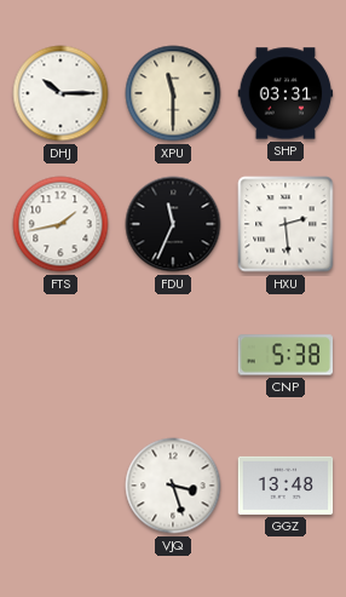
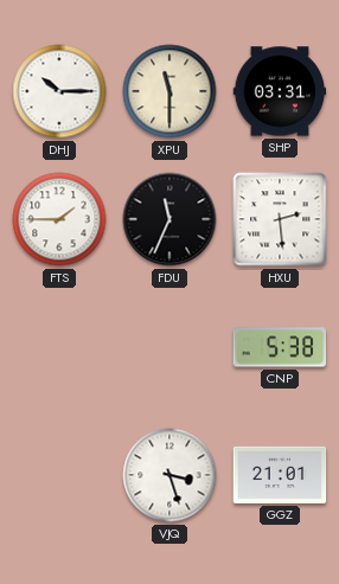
FTS: 1:43 -> 1:45
GGZ: 13:48 -> 21:01
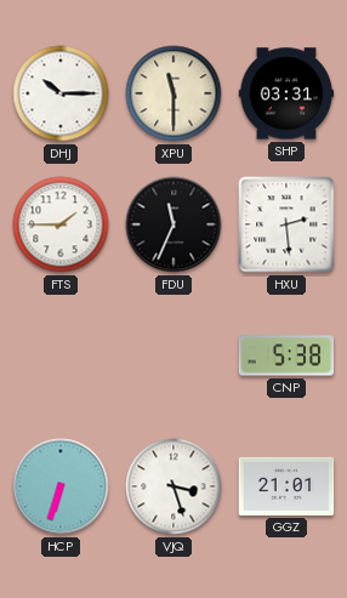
HCP: none -> 6:33
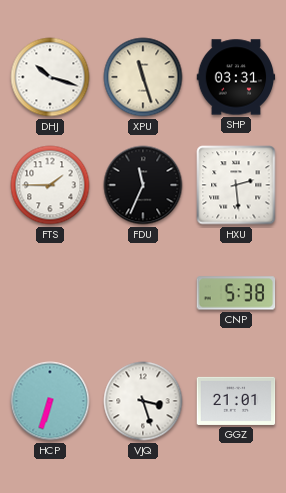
DHJ: 10:15 -> 10:18
XPU: 11:30 -> 11:27
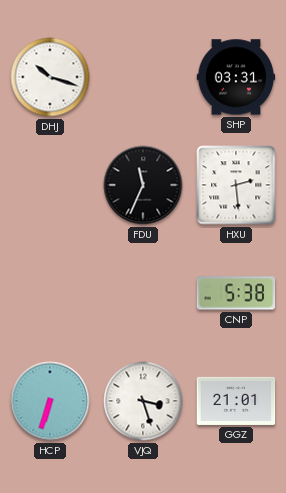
XPU: 11:27 -> none
FTS: 1:45 -> none
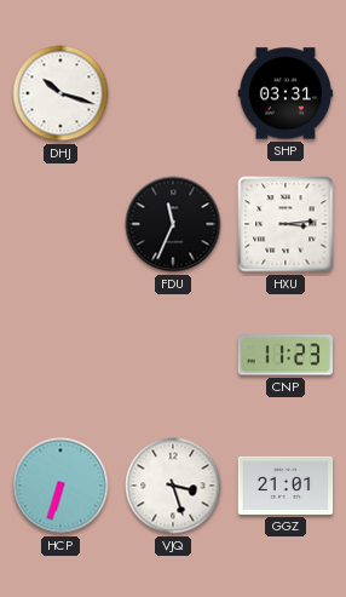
HXU: 2:29 -> 3:14
CNP: 5:38 -> 11:23
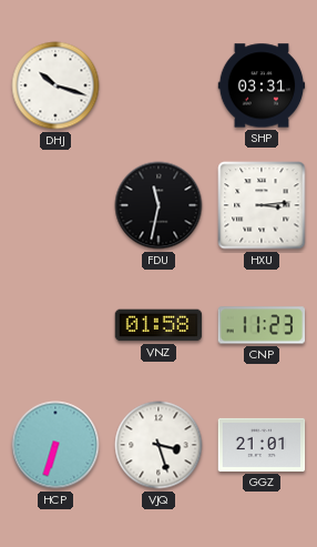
FDU: 11:34 -> 11:32
VNZ: none -> 01:58
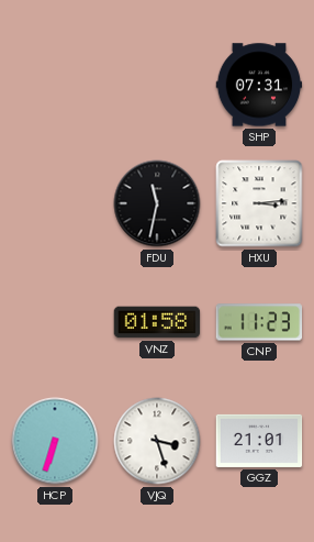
DHJ: 10:18 -> none
SHP: 03:31 -> 07:31
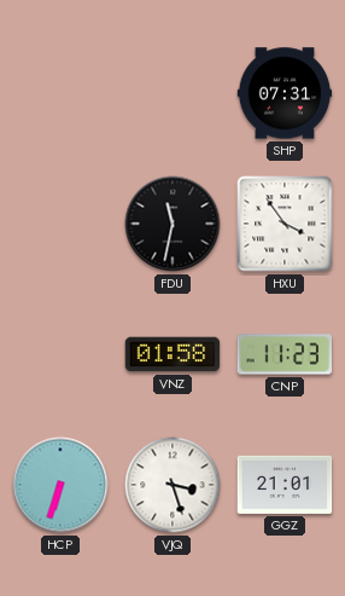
HXU: 3:14 -> 3:54
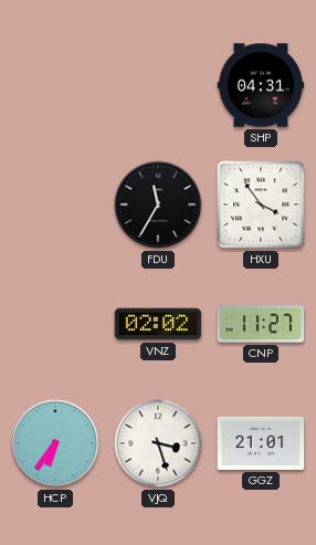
SHP: 07:31 -> 04:31
FDU: 11:32 -> 11:35
VNZ: 01:58 -> 02:02
CNP: 11:23 -> 11:27
HCP: 6:33 -> 6:36
